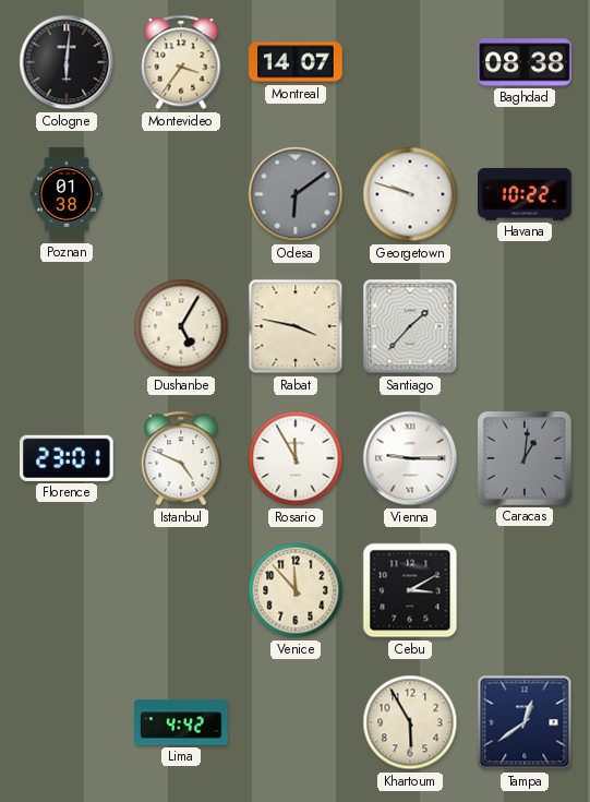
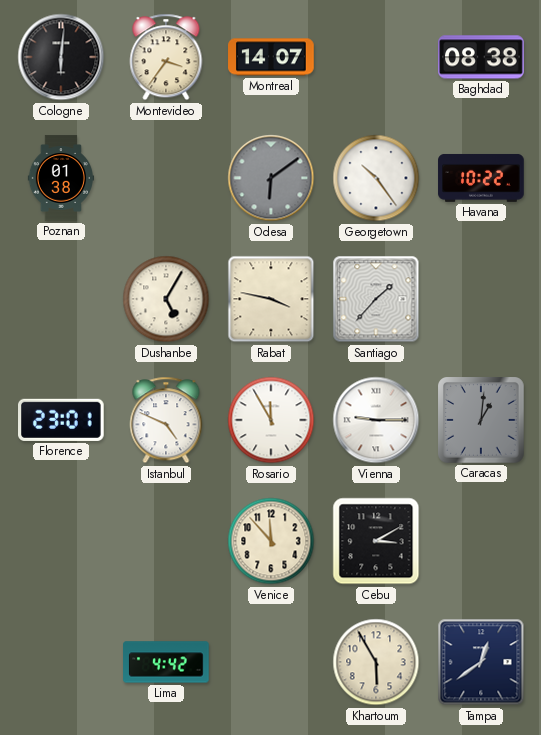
Georgetown: 9:48 -> 10:24
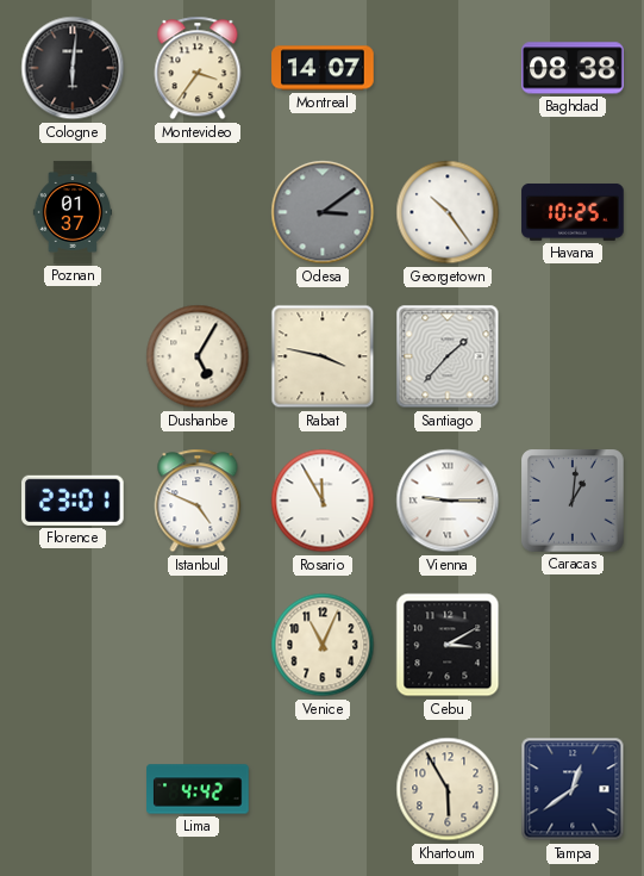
Poznan: 01:38 -> 01:37
Odesa: 6:09 -> 3:09
Havana: 10:22 -> 10:25
Venice: 11:53 -> 11:04
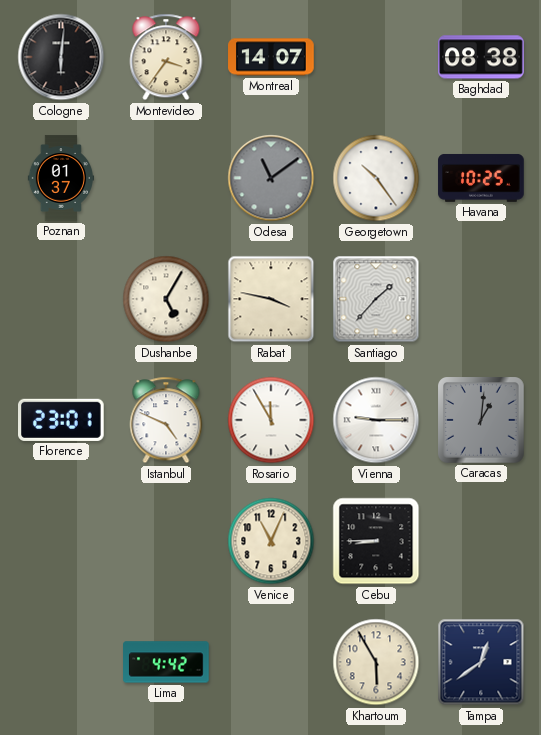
Odesa: 3:09 -> 11:09
Cebu: 3:10 -> 8:45
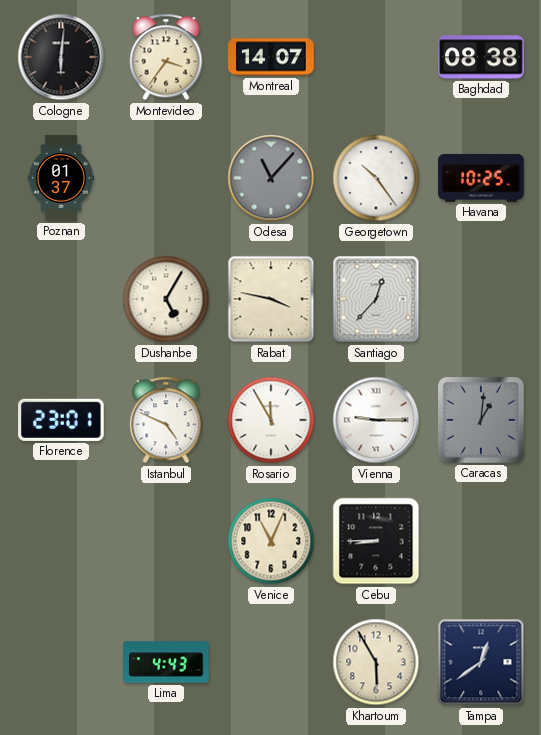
Odesa: 11:09 -> 11:07
Santiago: 1:37 -> 12:37
Lima: 4:42 -> 4:43
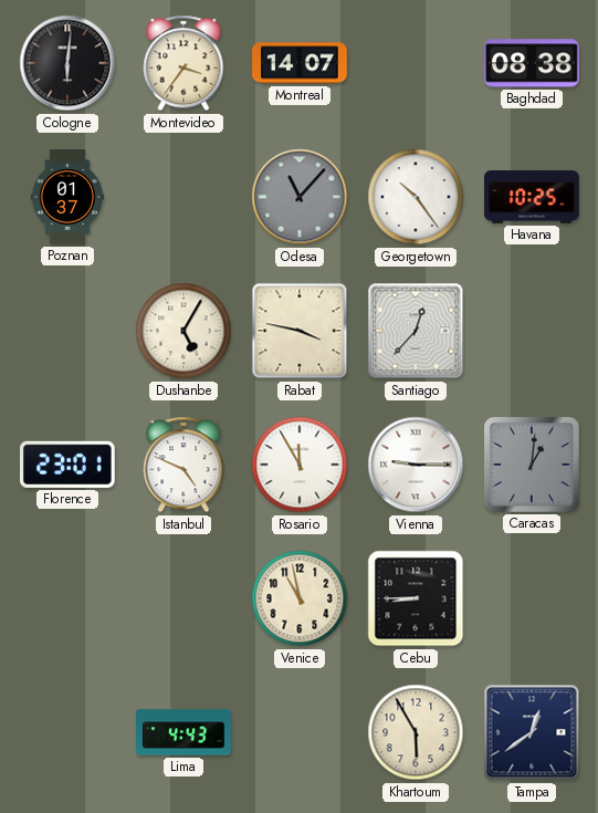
Venice: 11:04 -> 10:58
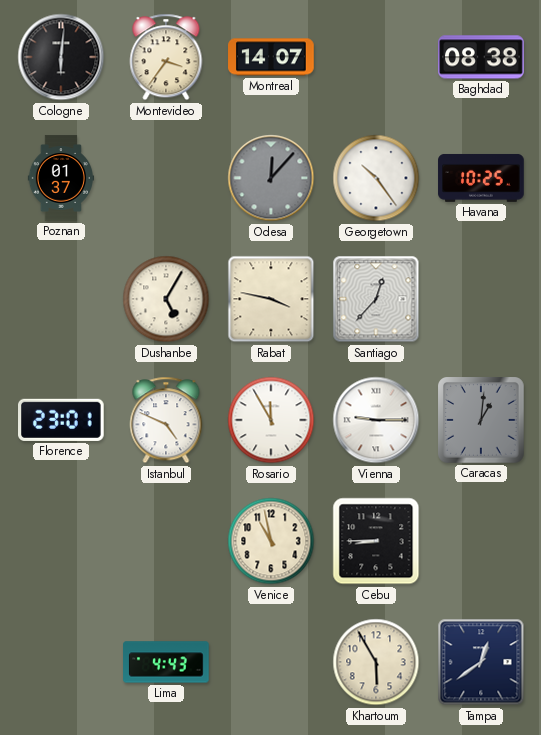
Odesa: 11:07 -> 12:07
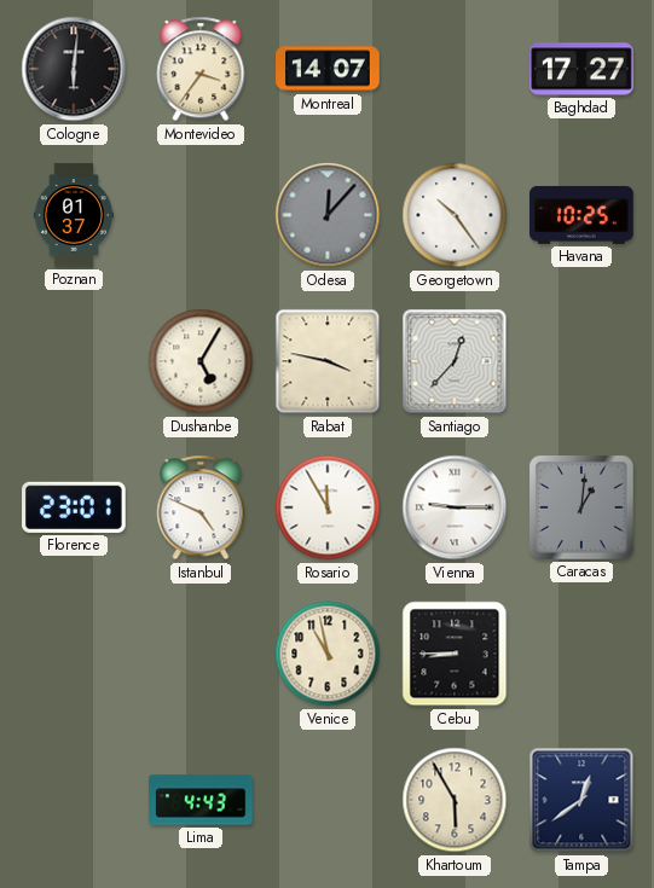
Baghdad: 08:38 -> 17:27
